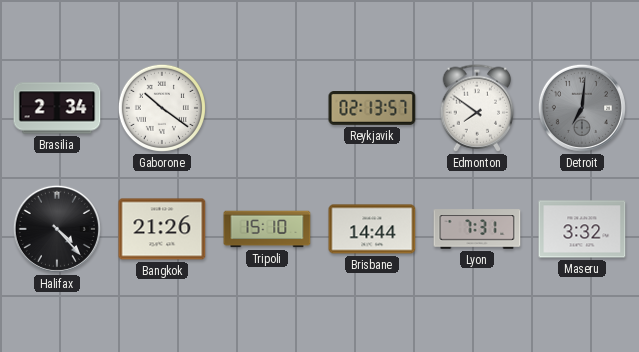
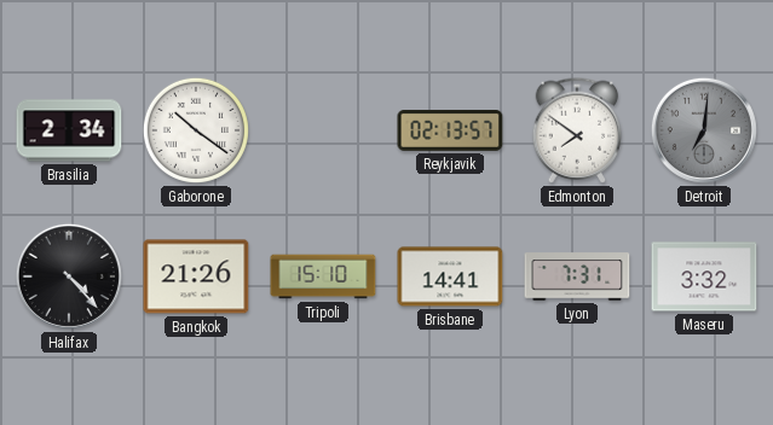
Brisbane: 14:44 -> 14:41
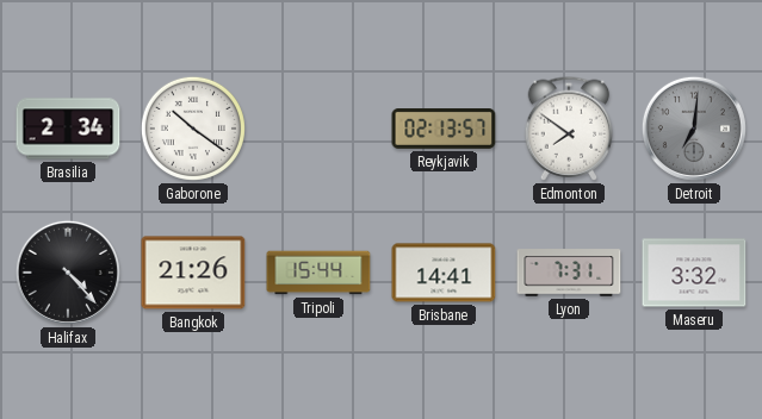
Tripoli: 15:10 -> 15:44
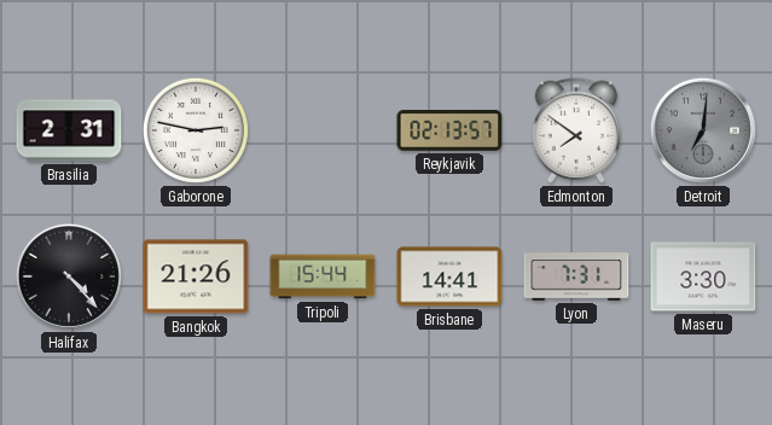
Brasilia: 2:34 -> 2:31
Gaborone: 10:21 -> 2:47
Maseru: 3:32 -> 3:30
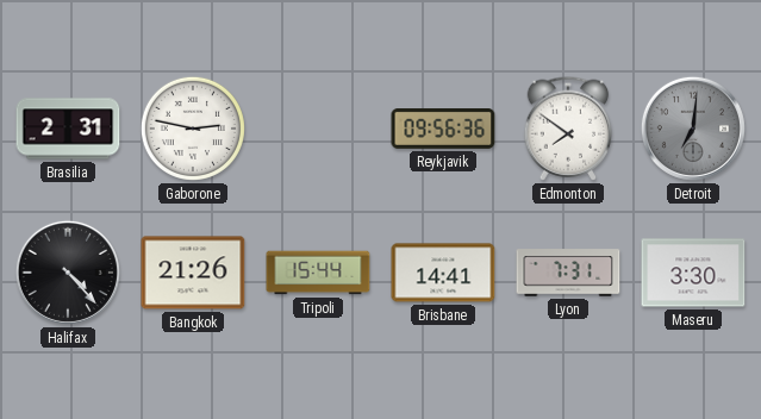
Reykjavik: 02:13 -> 09:56
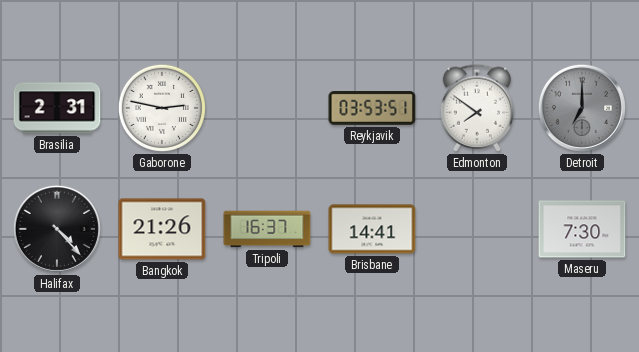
Reykjavik: 09:56 -> 03:53
Detroit: 7:01 -> 7:00
Tripoli: 15:44 -> 16:37
Lyon: 7:31 -> none
Maseru: 3:30 -> 7:30
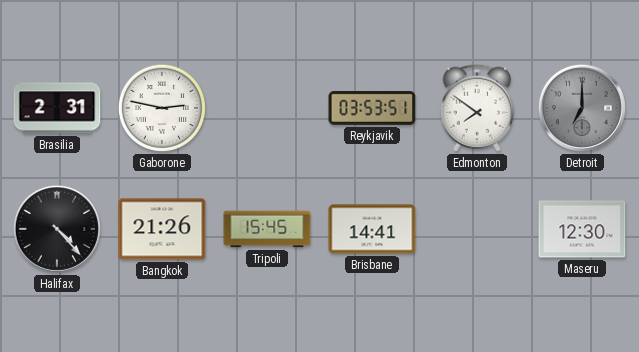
Tripoli: 16:37 -> 15:45
Maseru: 7:30 -> 12:30
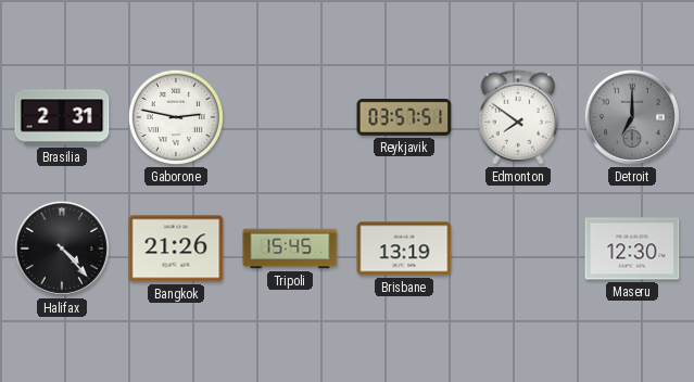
Reykjavik: 03:53 -> 03:57
Brisbane: 14:41 -> 13:19
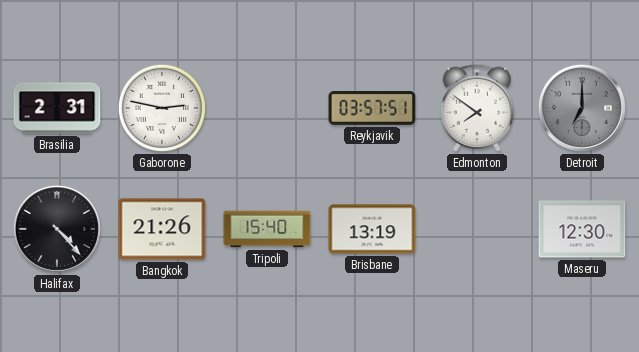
Tripoli: 15:45 -> 15:40
